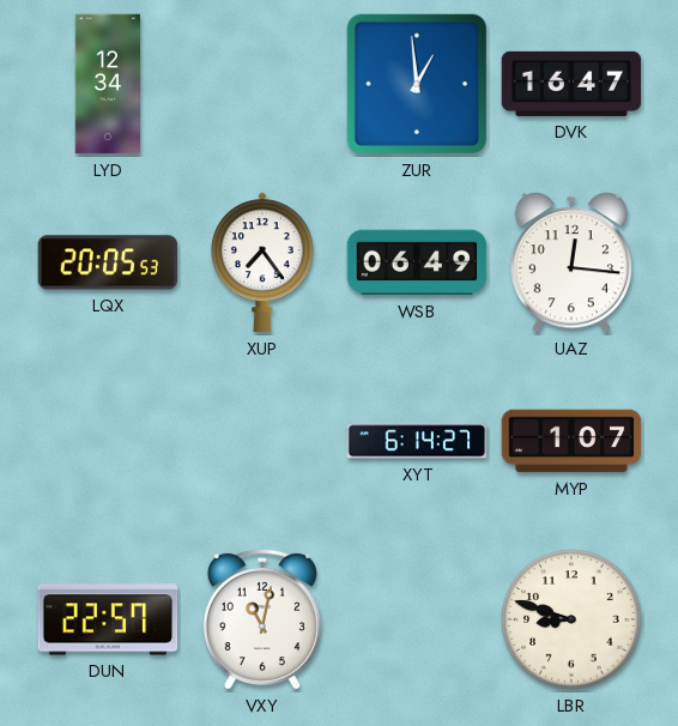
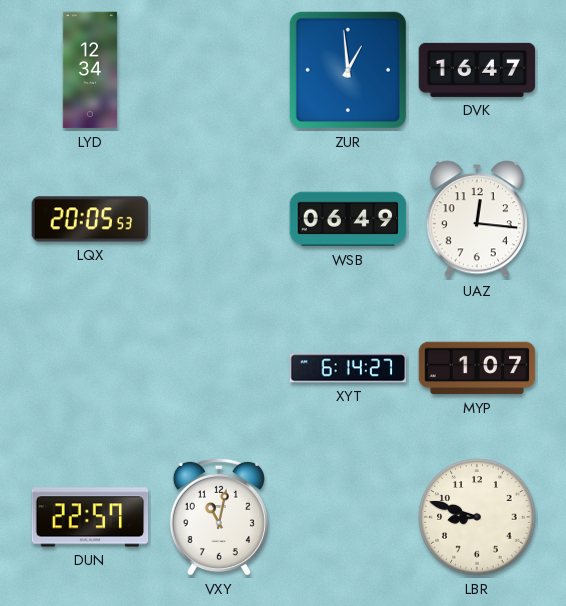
XUP: 7:24 -> none
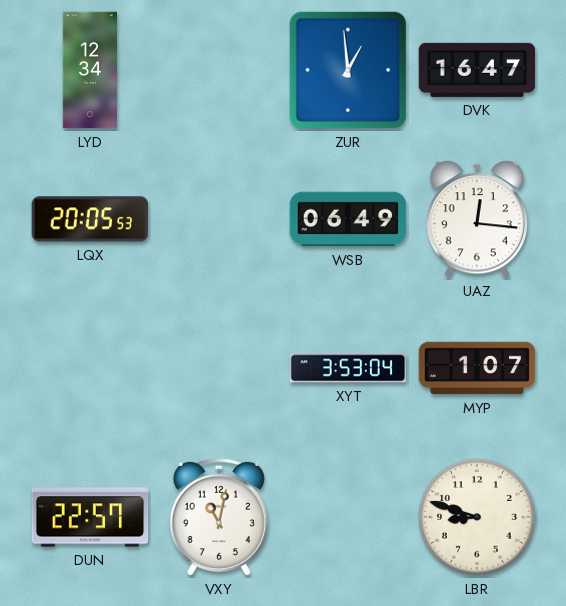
XYT: 6:14 -> 3:53
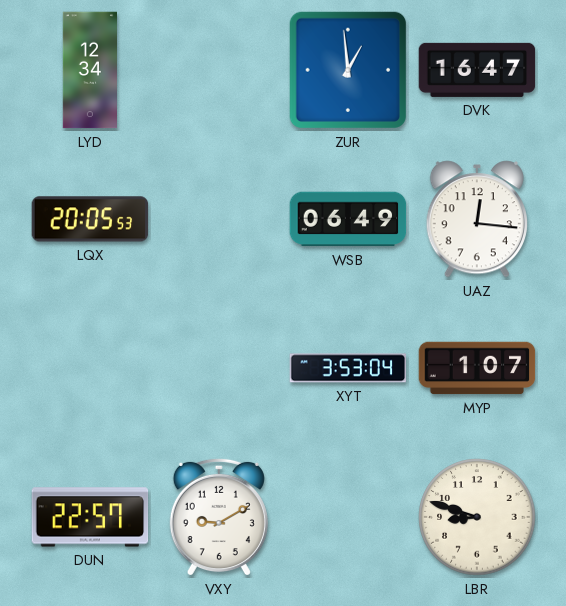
VXY: 11:02 -> 9:10
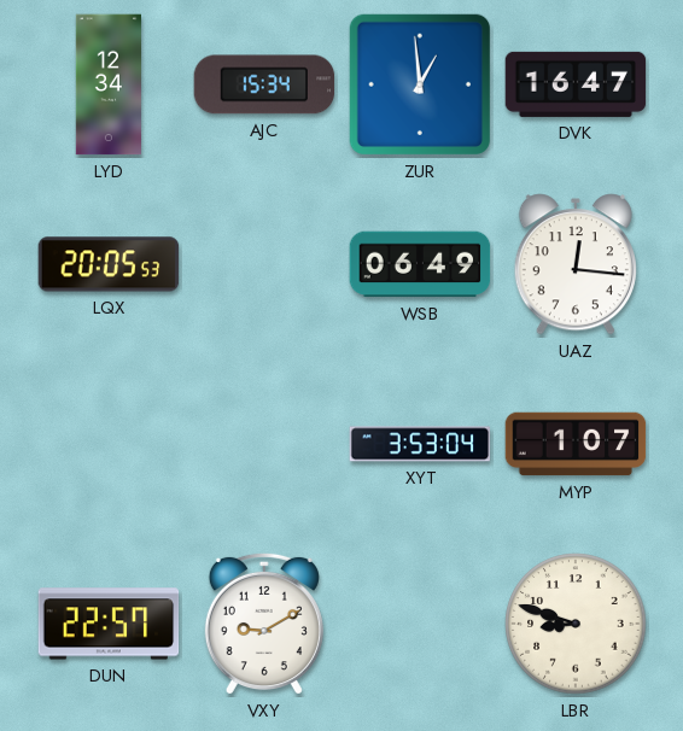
AJC: none -> 15:34
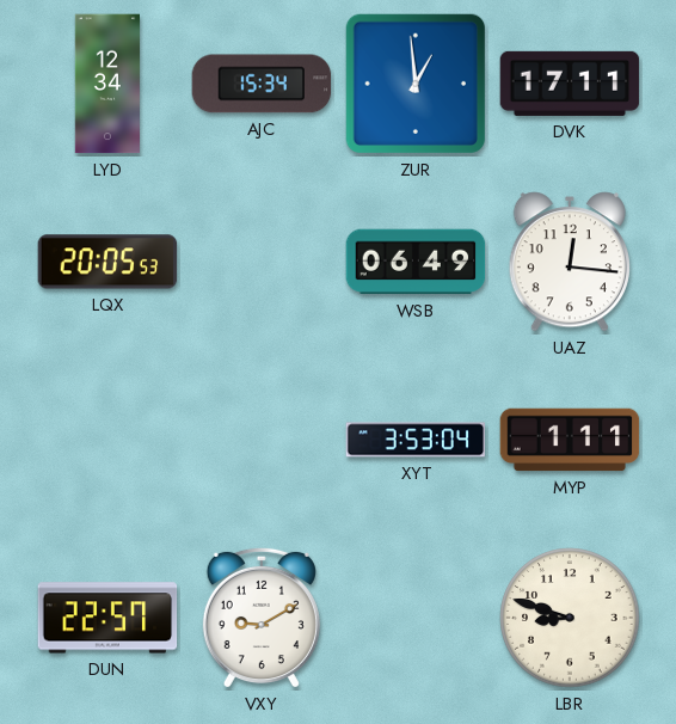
DVK: 16:47 -> 17:11
MYP: 1:07 -> 1:11
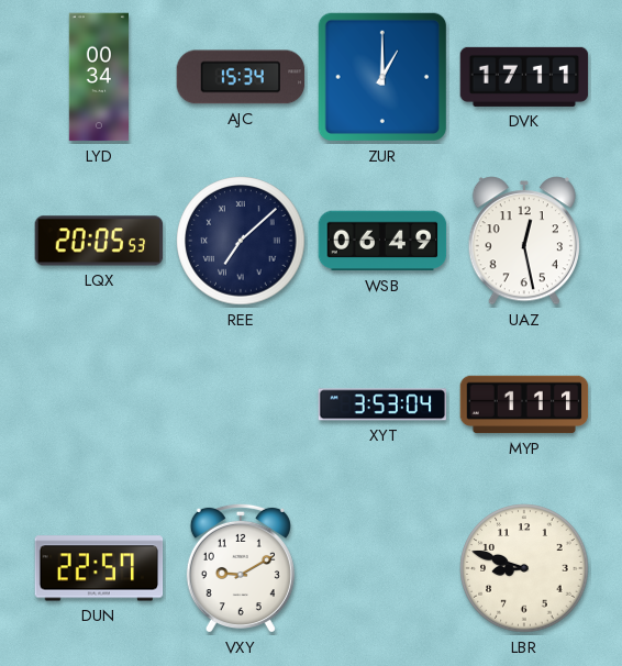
LYD: 12:34 -> 00:34
ZUR: 12:59 -> 1:00
REE: none -> 7:08
UAZ: 12:16 -> 12:28
